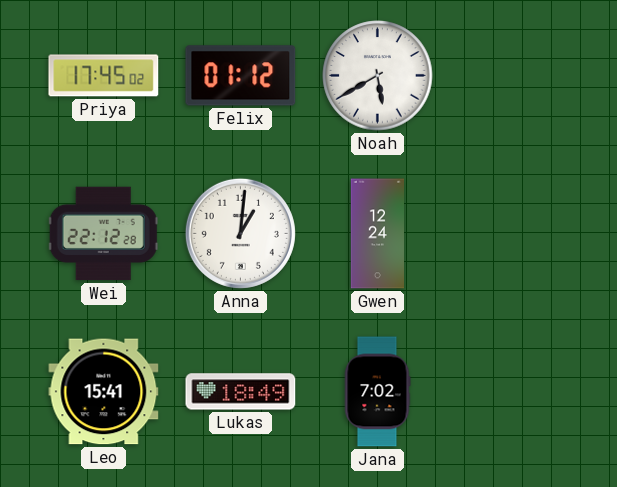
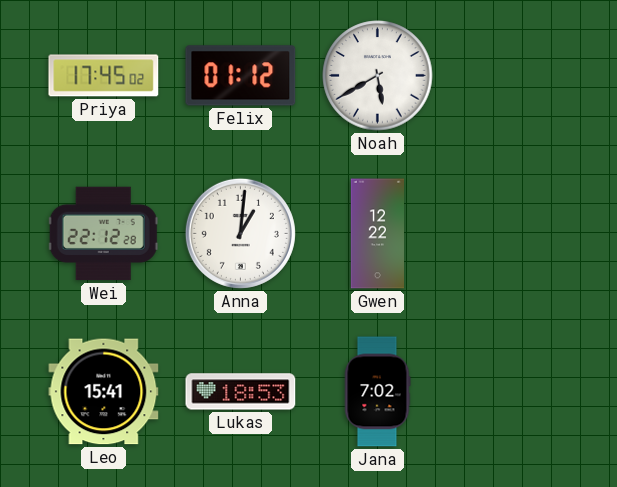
Gwen: 12:24 -> 12:22
Lukas: 18:49 -> 18:53
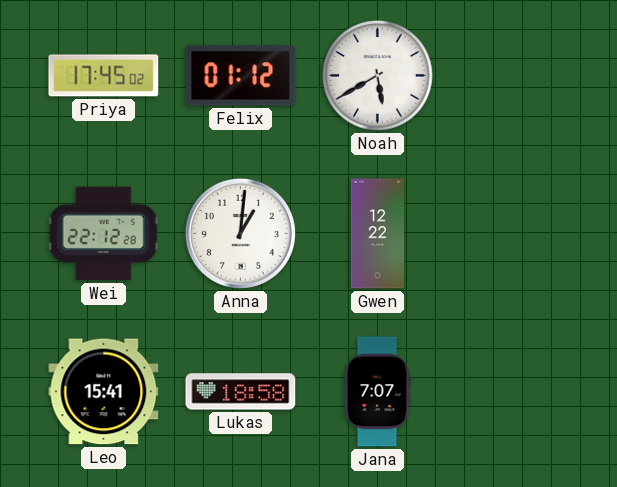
Lukas: 18:53 -> 18:58
Jana: 7:02 -> 7:07
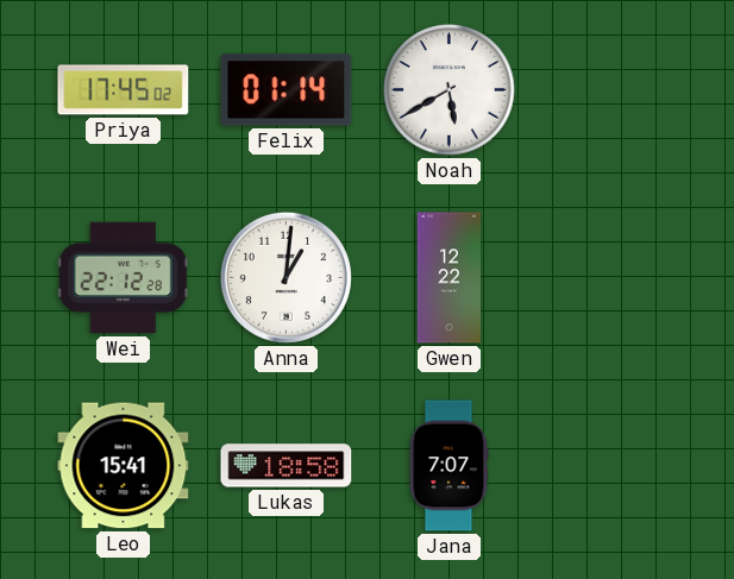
Felix: 01:12 -> 01:14
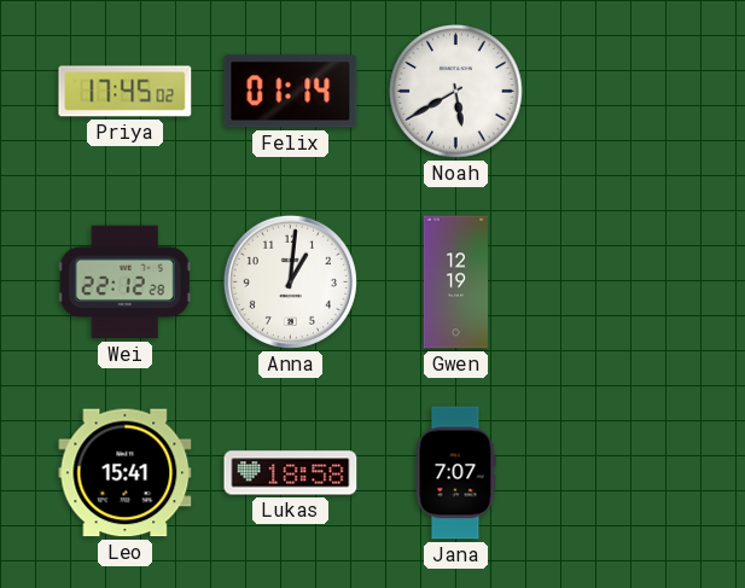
Gwen: 12:22 -> 12:19
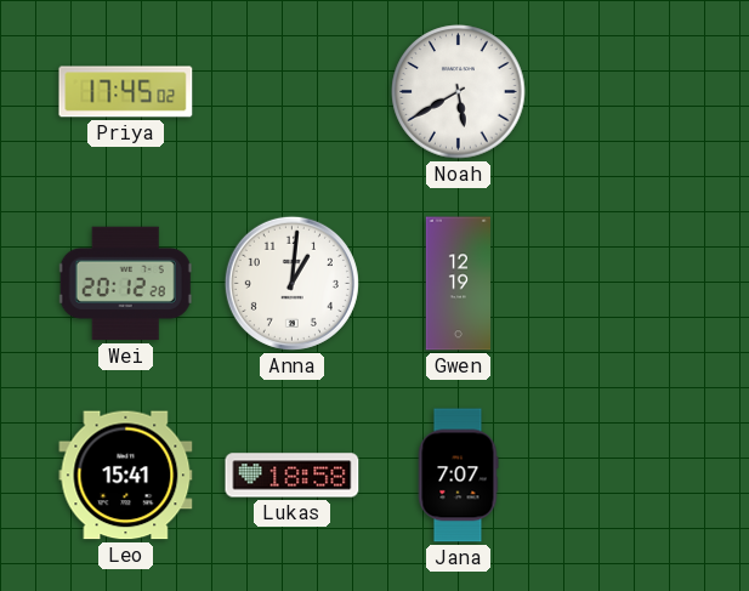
Felix: 01:14 -> none
Wei: 22:12 -> 20:12
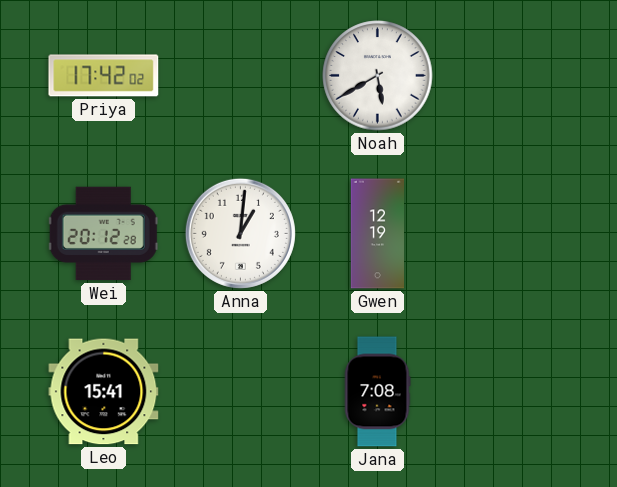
Priya: 17:45 -> 17:42
Lukas: 18:58 -> none
Jana: 7:07 -> 7:08
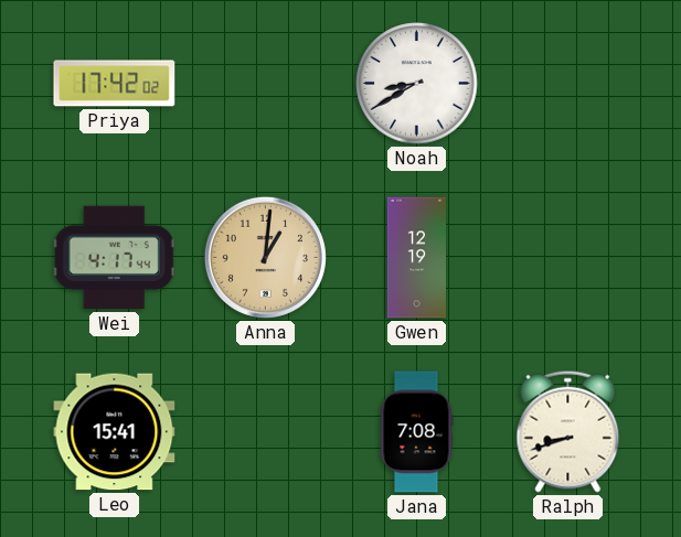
Noah: 5:40 -> 8:40
Wei: 20:12 -> 4:17
Anna dial: white -> champagne
Ralph: none -> 8:42
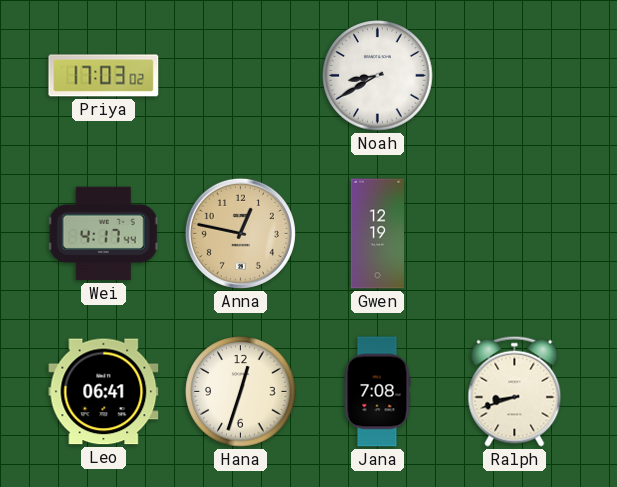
Priya: 17:42 -> 17:03
Anna: 1:01 -> 12:47
Leo: 15:41 -> 06:41
Hana: none -> 12:33
